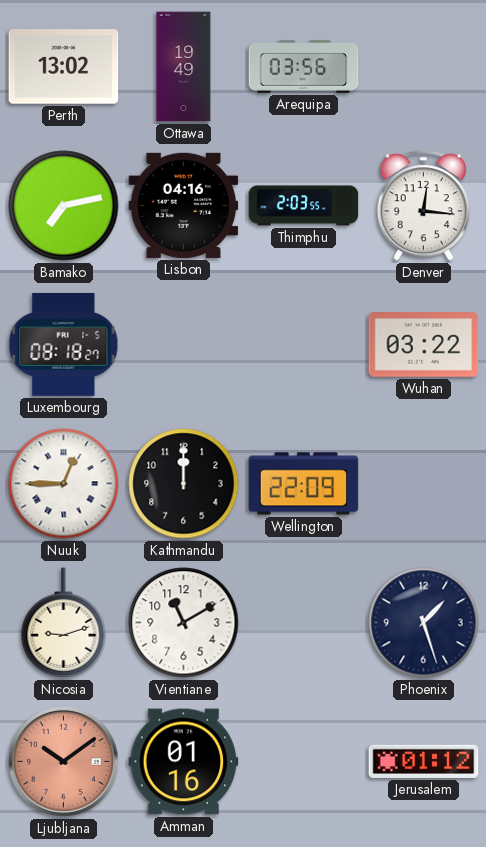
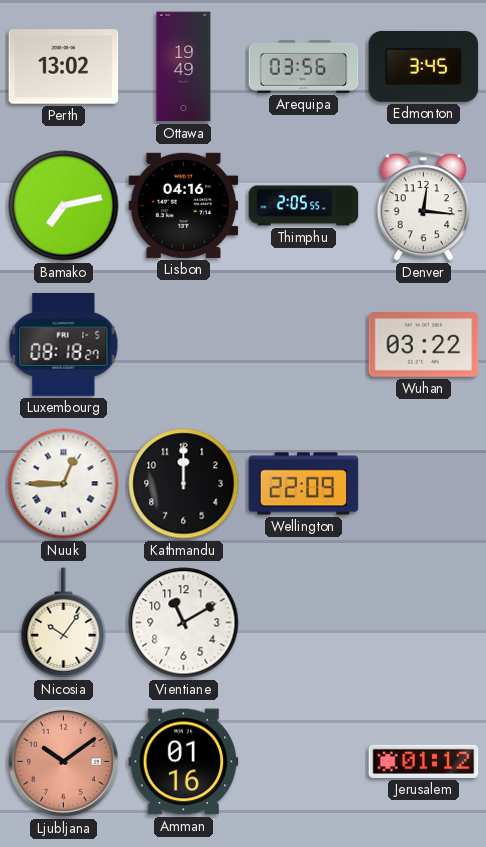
Edmonton: none -> 3:45
Thimphu: 2:03 -> 2:05
Nicosia: 9:12 -> 10:06
Phoenix: 1:27 -> none
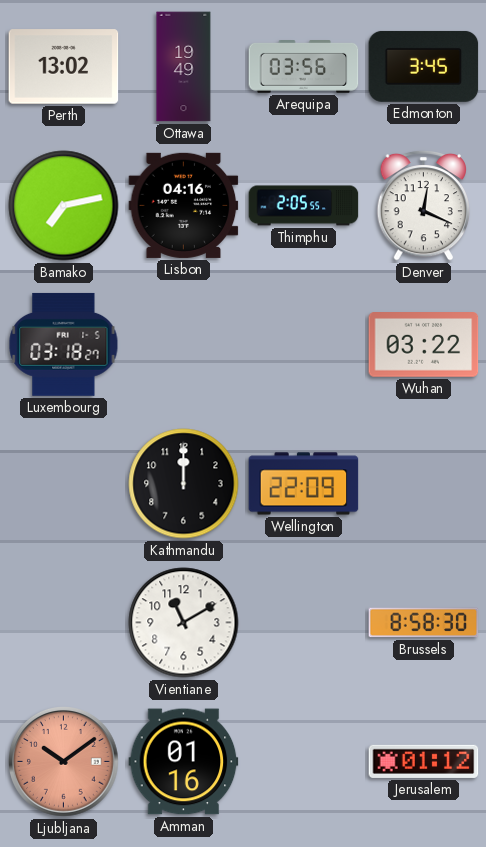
Denver: 12:16 -> 12:19
Luxembourg: 08:18 -> 03:18
Nuuk: 12:45 -> none
Nicosia: 10:06 -> none
Brussels: none -> 8:58
